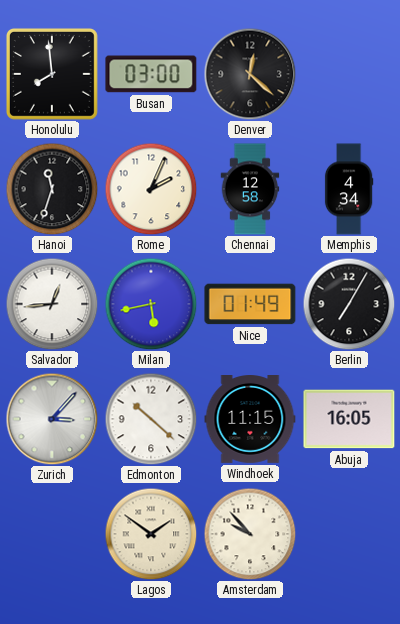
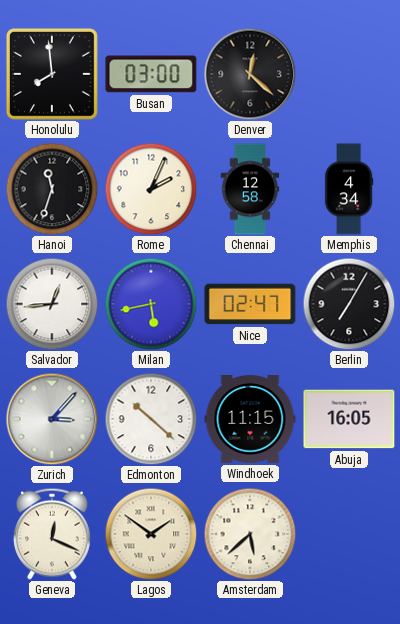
Nice: 01:49 -> 02:47
Geneva: none -> 12:19
Amsterdam: 9:53 -> 5:38
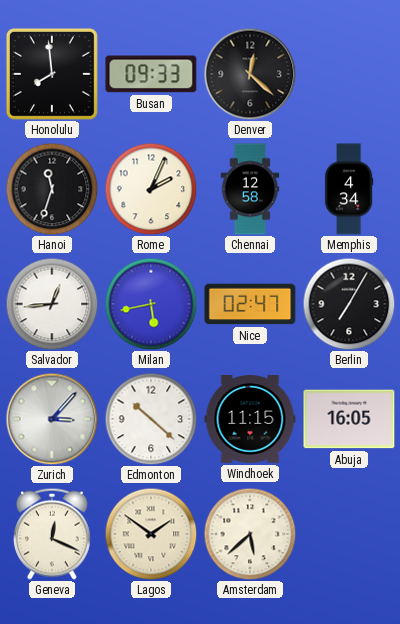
Busan: 03:00 -> 09:33
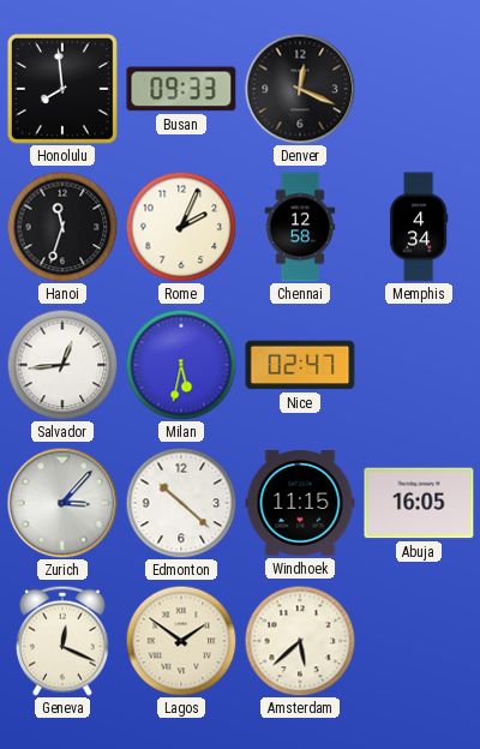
Denver: 12:22 -> 12:19
Milan: 5:43 -> 5:32
Berlin: 7:05 -> none
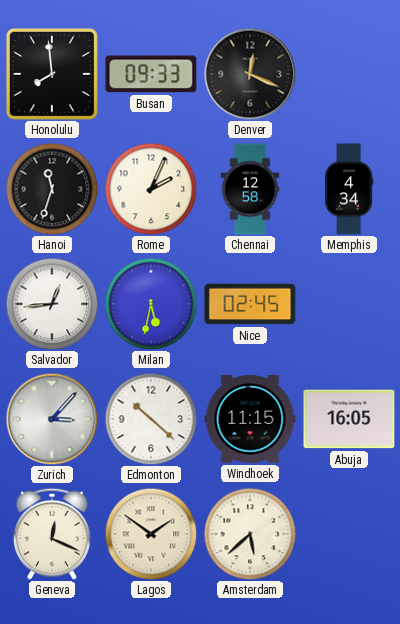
Nice: 02:47 -> 02:45
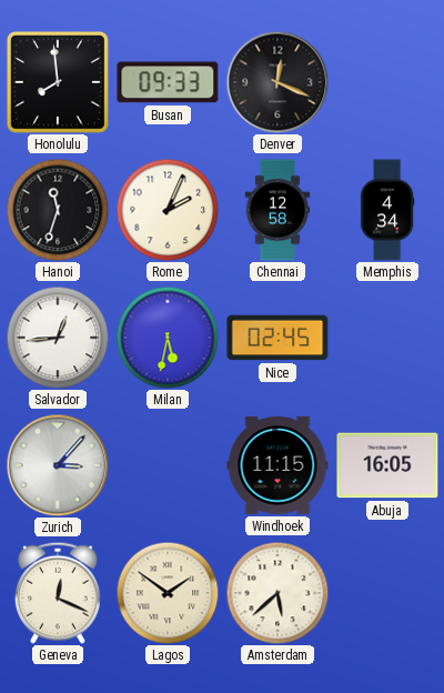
Edmonton: 10:22 -> none
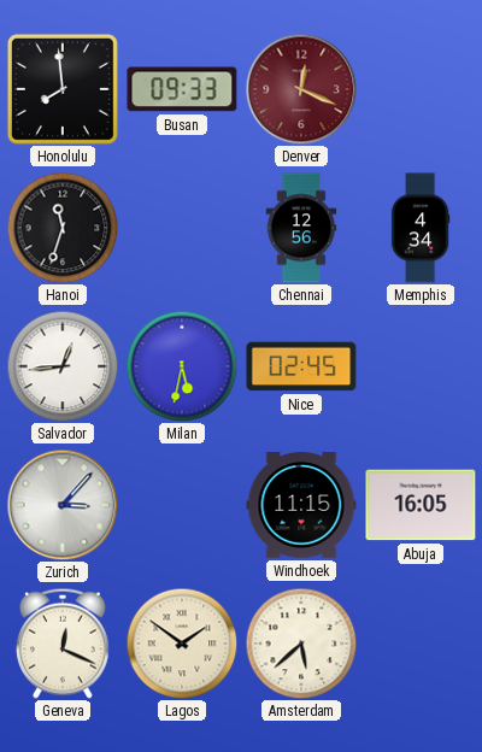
Denver dial: black -> burgundy
Rome: 2:04 -> none
Chennai: 12:58 -> 12:56
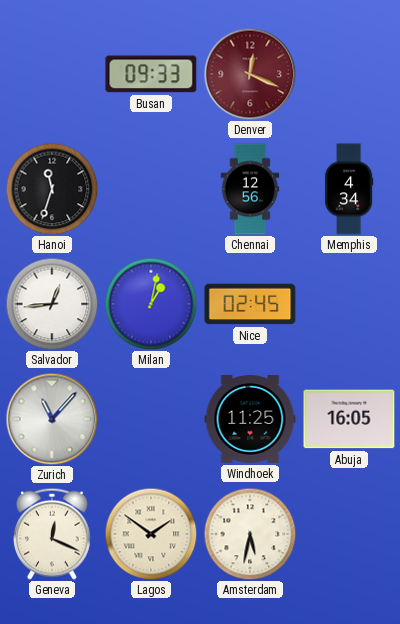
Honolulu: 7:59 -> none
Milan: 5:32 -> 1:02
Zurich: 3:07 -> 11:07
Windhoek: 11:15 -> 11:25
Amsterdam: 5:38 -> 5:32
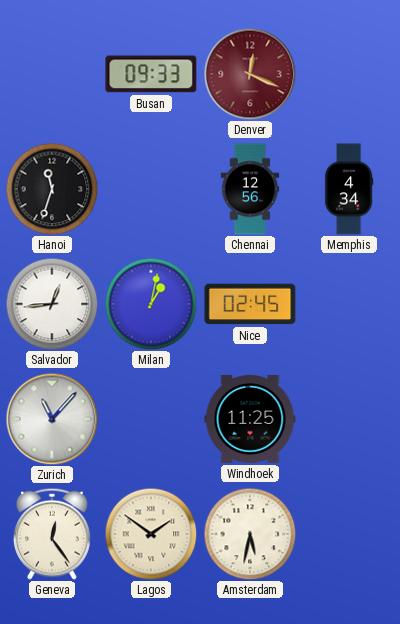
Abuja: 16:05 -> none
Geneva: 12:19 -> 12:24
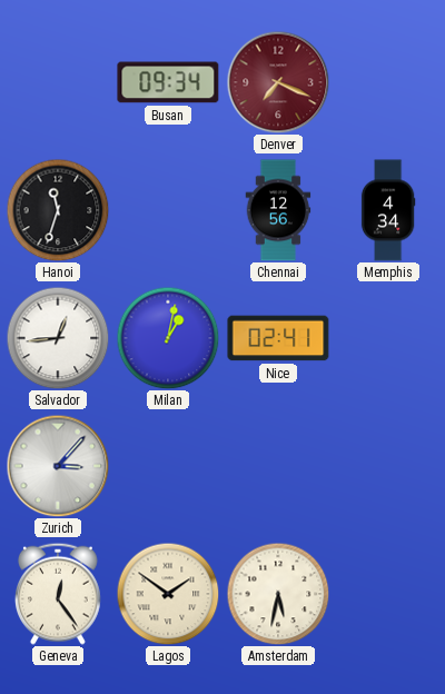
Busan: 09:33 -> 09:34
Denver: 12:19 -> 7:19
Nice: 02:45 -> 02:41
Zurich: 11:07 -> 3:07
Windhoek: 11:25 -> none
